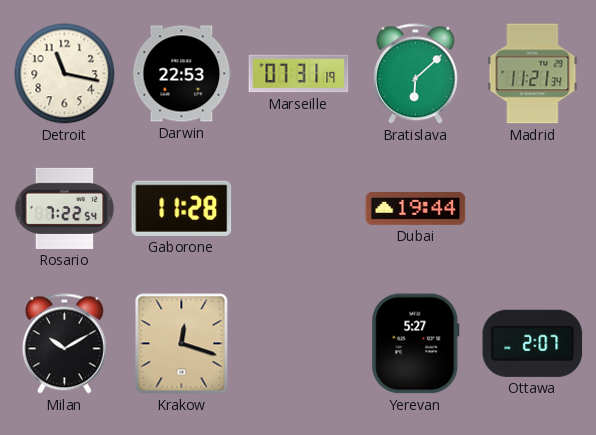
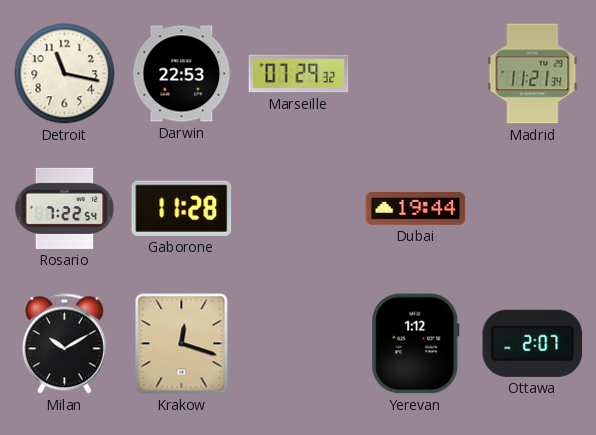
Marseille: 07:31 -> 07:29
Bratislava: 6:08 -> none
Yerevan: 5:27 -> 1:12
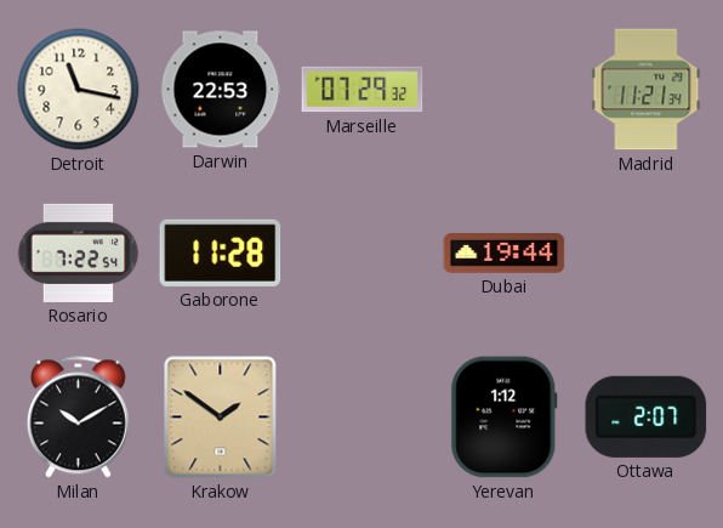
Krakow: 12:18 -> 1:51
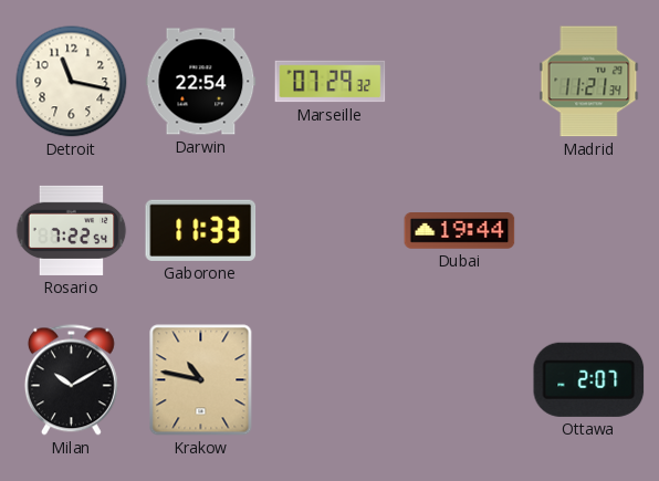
Darwin: 22:53 -> 22:54
Gaborone: 11:28 -> 11:33
Krakow: 1:51 -> 10:47
Yerevan: 1:12 -> none
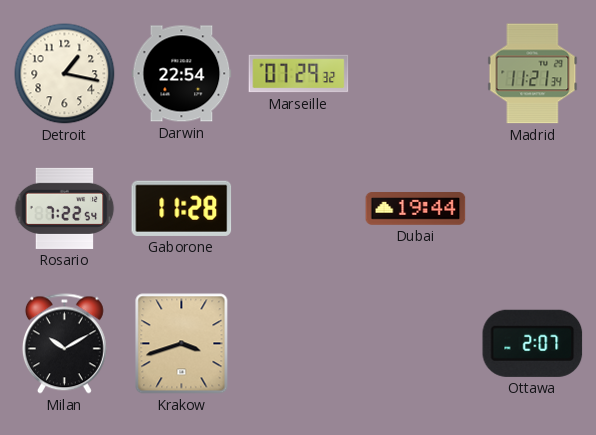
Detroit: 11:17 -> 1:17
Gaborone: 11:33 -> 11:28
Krakow: 10:47 -> 3:42
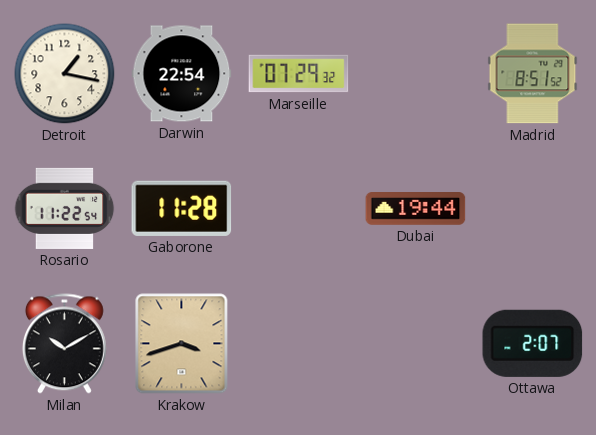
Madrid: 11:21 -> 8:51
Rosario: 7:22 -> 11:22
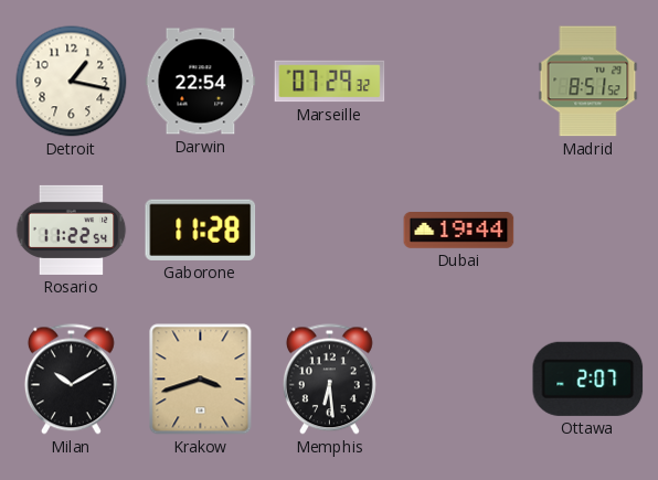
Memphis: none -> 6:29
